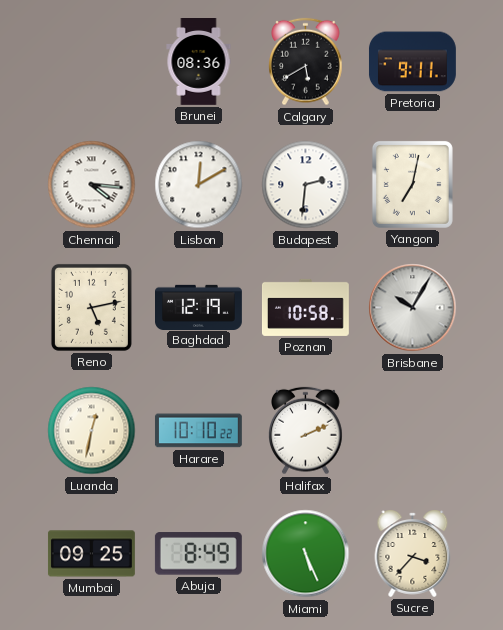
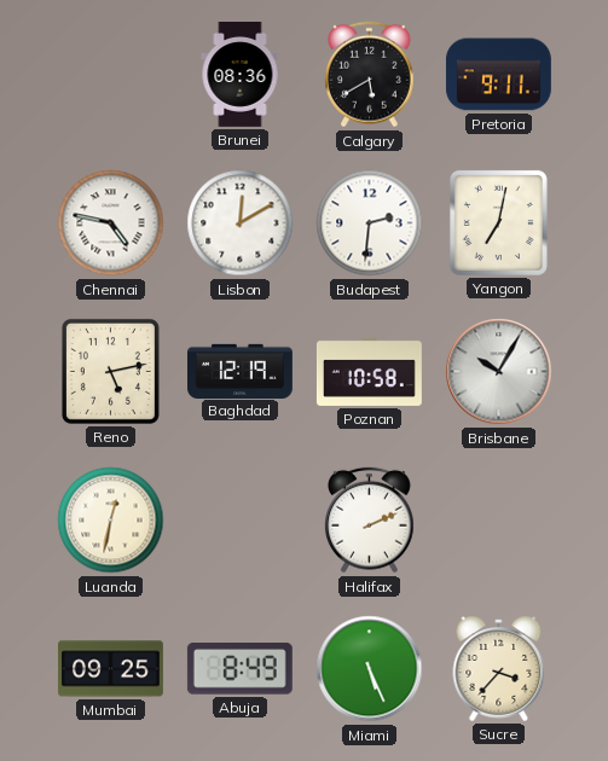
Chennai: 4:16 -> 4:47
Harare: 10:10 -> none
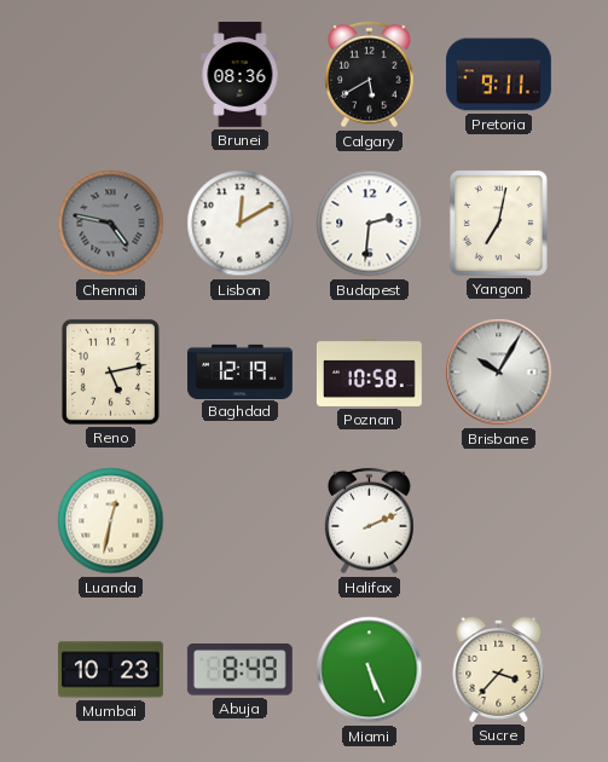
Chennai dial: white -> grey
Mumbai: 09:25 -> 10:23
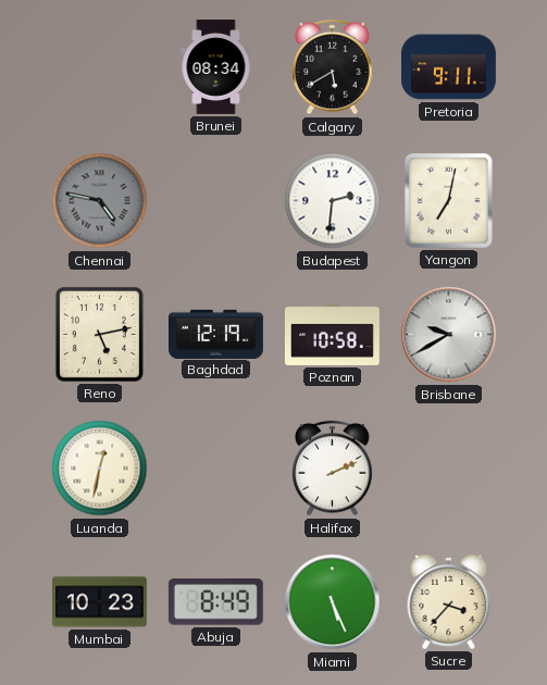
Brunei: 08:36 -> 08:34
Lisbon: 12:10 -> none
Brisbane: 10:05 -> 9:40
